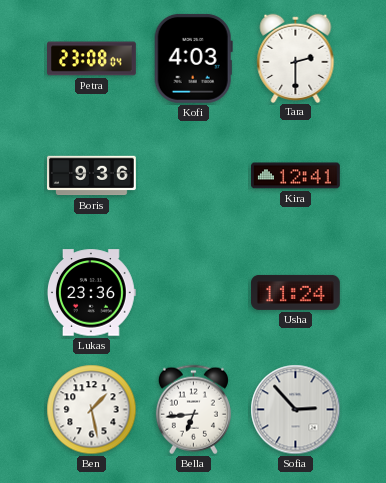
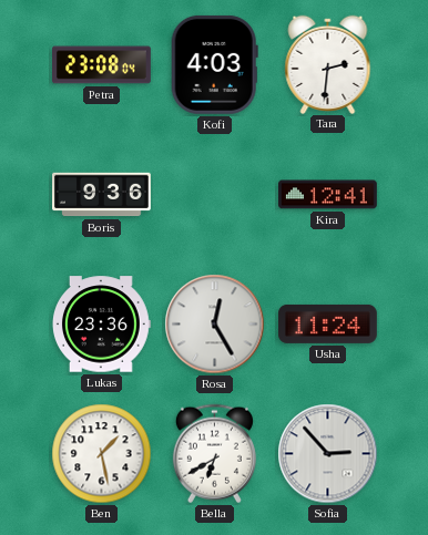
Tara: 2:30 -> 2:31
Rosa: none -> 12:25
Bella: 6:44 -> 6:40
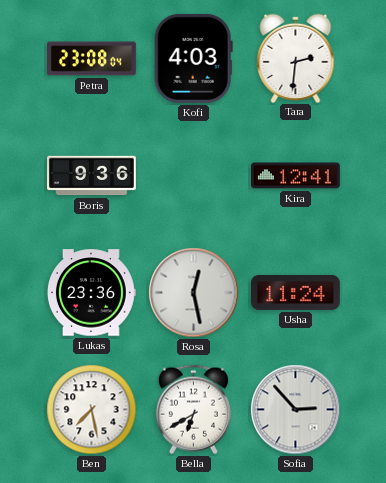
Rosa: 12:25 -> 12:28
Ben: 1:28 -> 7:28
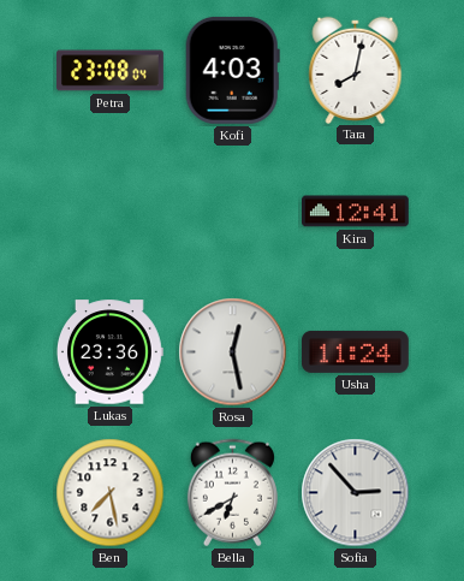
Tara: 2:31 -> 8:02
Boris: 9:36 -> none
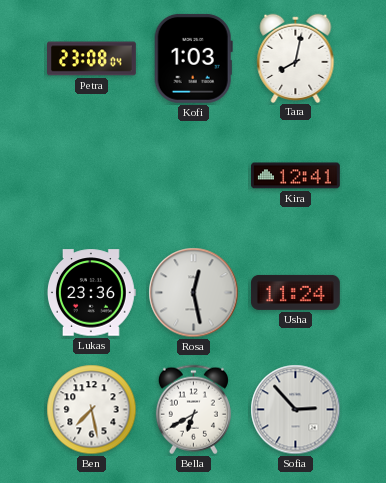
Kofi: 4:03 -> 1:03
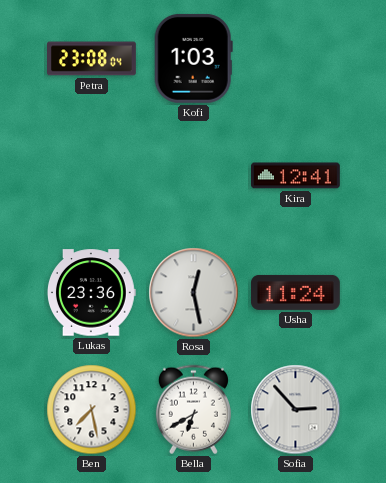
Tara: 8:02 -> none
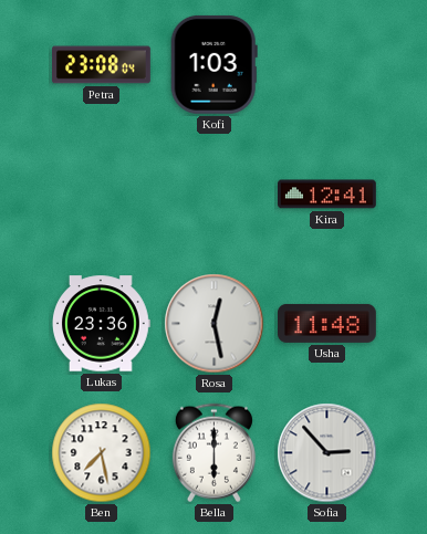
Usha: 11:24 -> 11:48
Bella: 6:40 -> 6:00
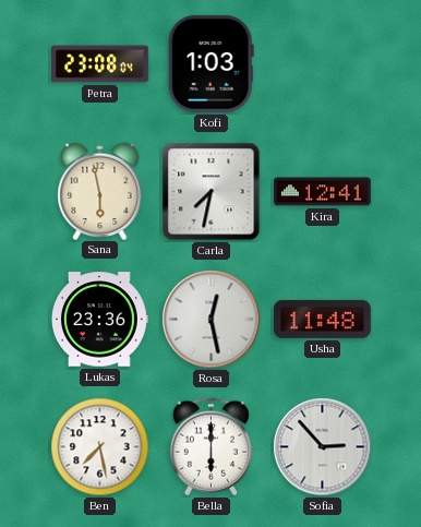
Sana: none -> 5:58
Carla: none -> 7:32
